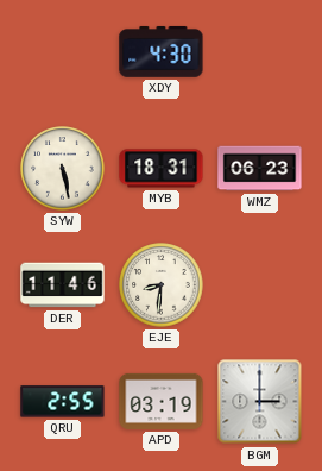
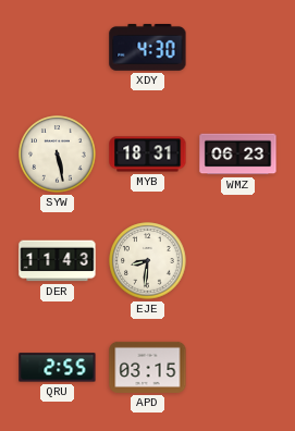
DER: 11:46 -> 11:43
APD: 03:19 -> 03:15
BGM: 3:00 -> none
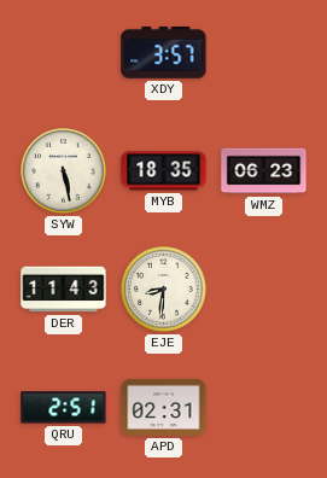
XDY: 4:30 -> 3:57
MYB: 18:31 -> 18:35
QRU: 2:55 -> 2:51
APD: 03:15 -> 02:31
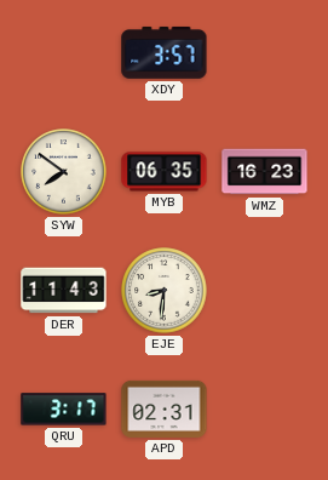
SYW: 5:28 -> 7:51
MYB: 18:35 -> 06:35
WMZ: 06:23 -> 16:23
QRU: 2:51 -> 3:17
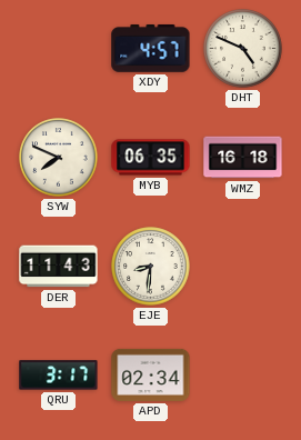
XDY: 3:57 -> 4:57
DHT: none -> 4:49
SYW: 7:51 -> 7:49
WMZ: 16:23 -> 16:18
APD: 02:31 -> 02:34
